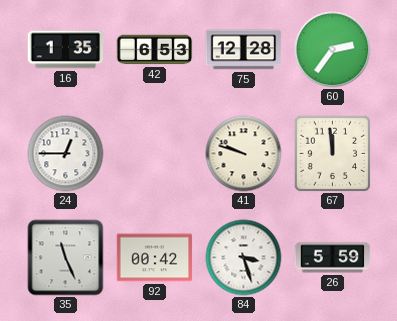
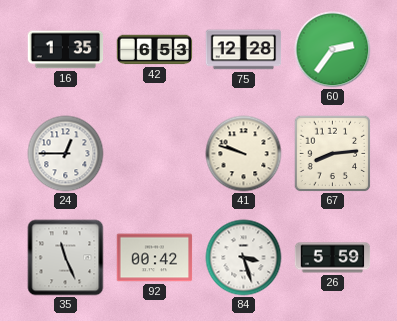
67: 11:59 -> 8:14
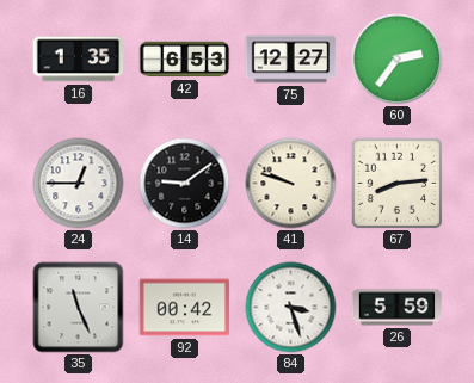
75: 12:28 -> 12:27
14: none -> 9:09
